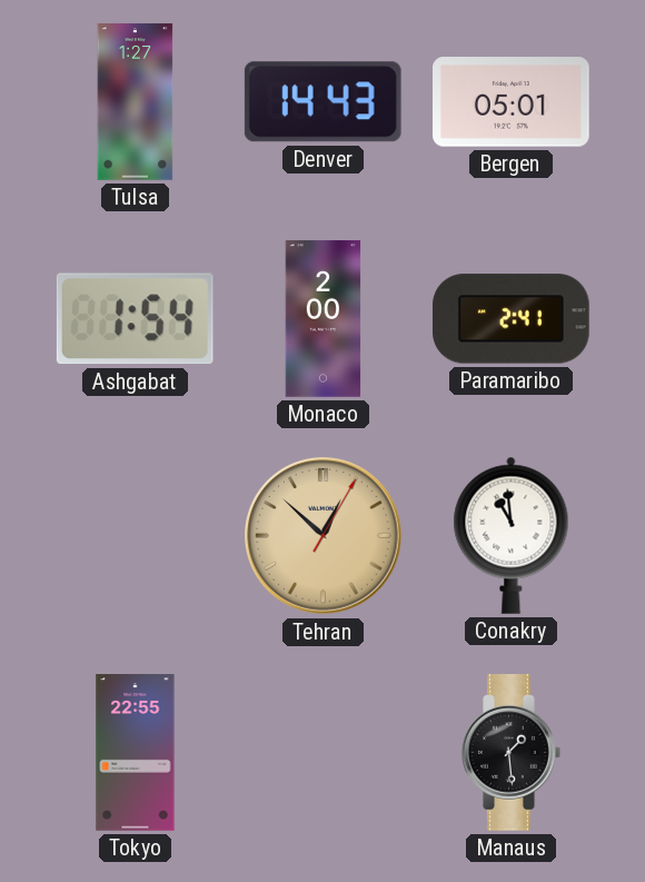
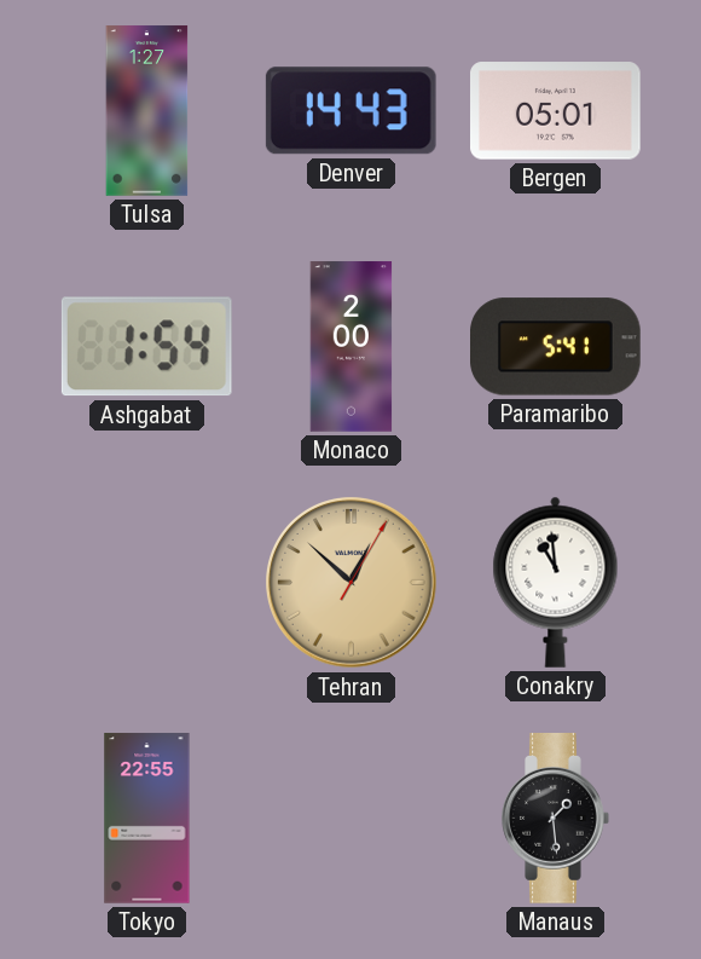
Paramaribo: 2:41 -> 5:41
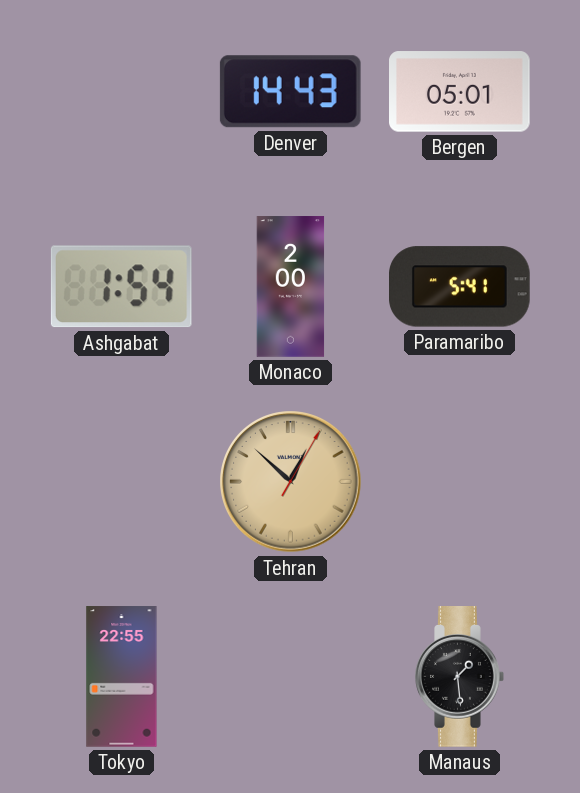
Tulsa: 1:27 -> none
Conakry: 10:59 -> none
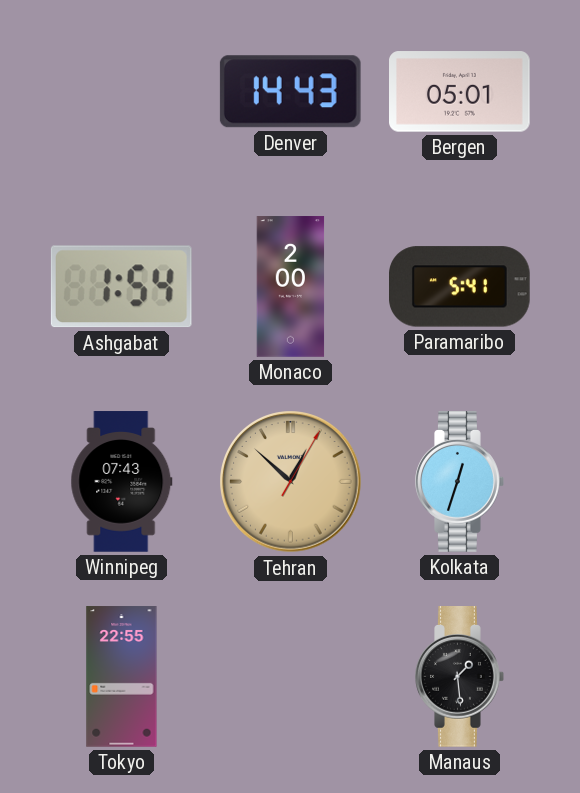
Winnipeg: none -> 07:43
Kolkata: none -> 12:33
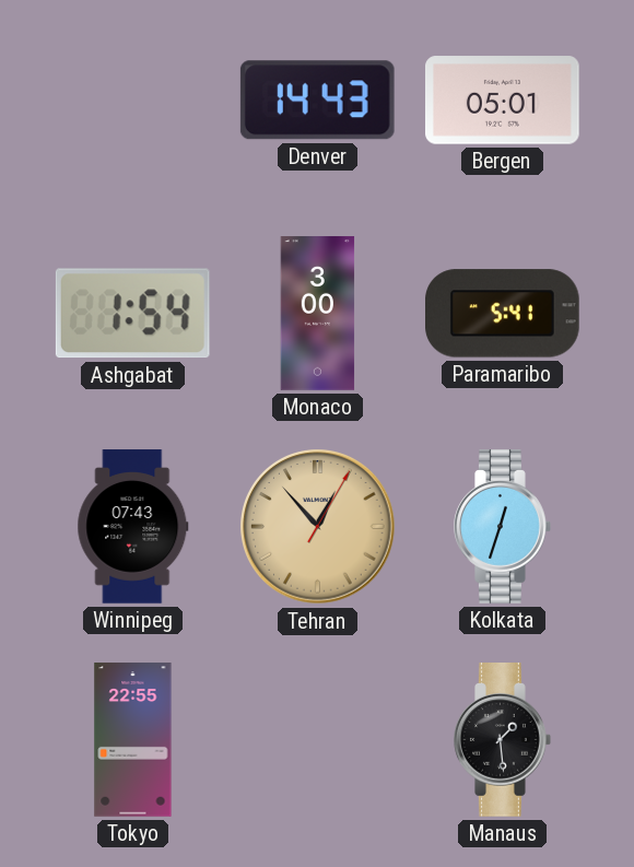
Monaco: 2:00 -> 3:00
Tehran: 12:52 -> 12:53
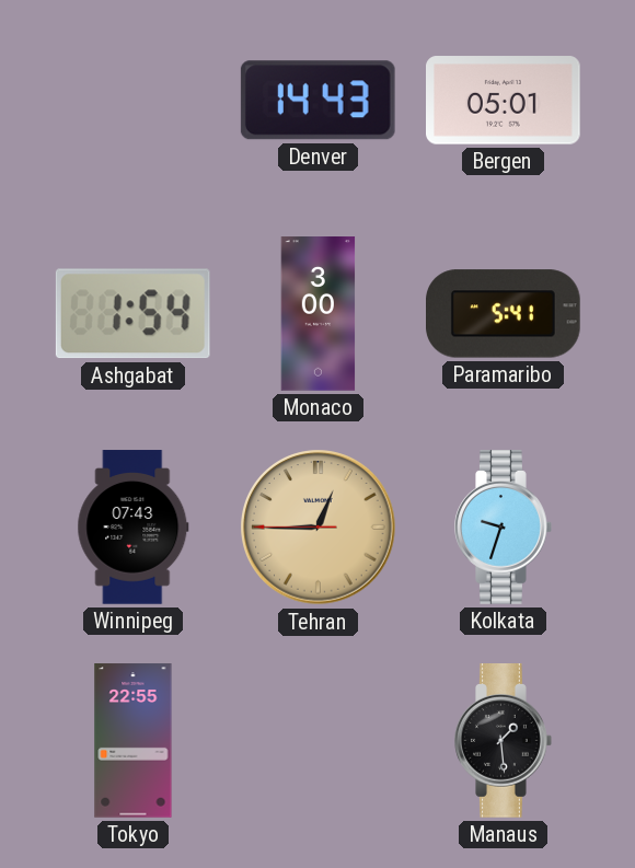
Tehran: 12:53 -> 12:44
Kolkata: 12:33 -> 9:33
